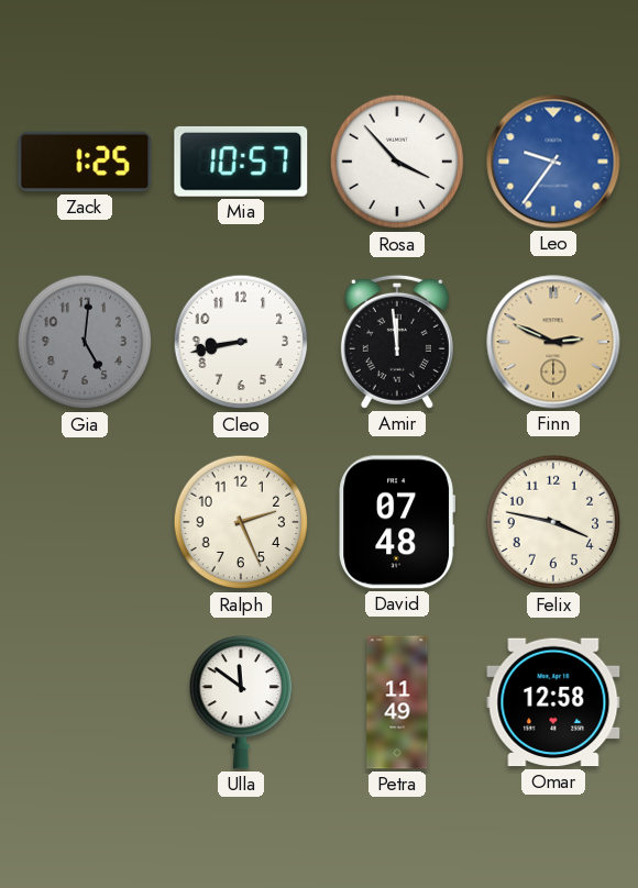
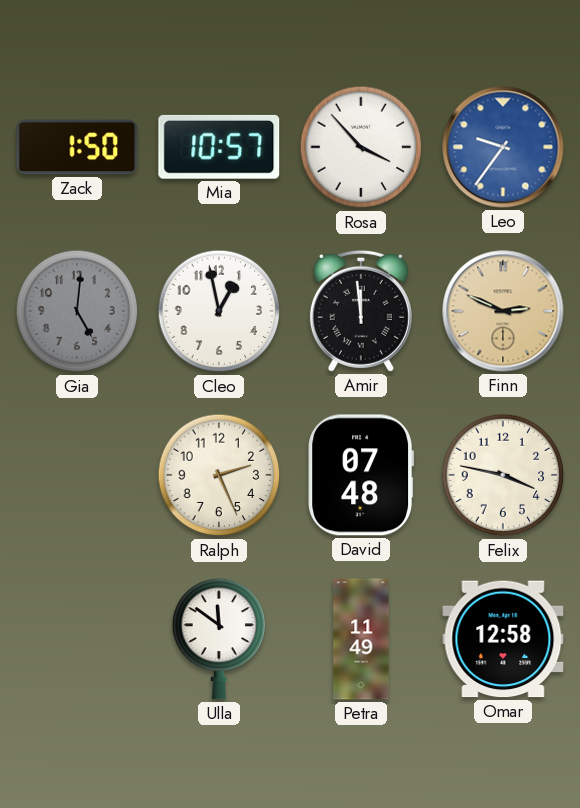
Zack: 1:25 -> 1:50
Cleo: 8:43 -> 12:58
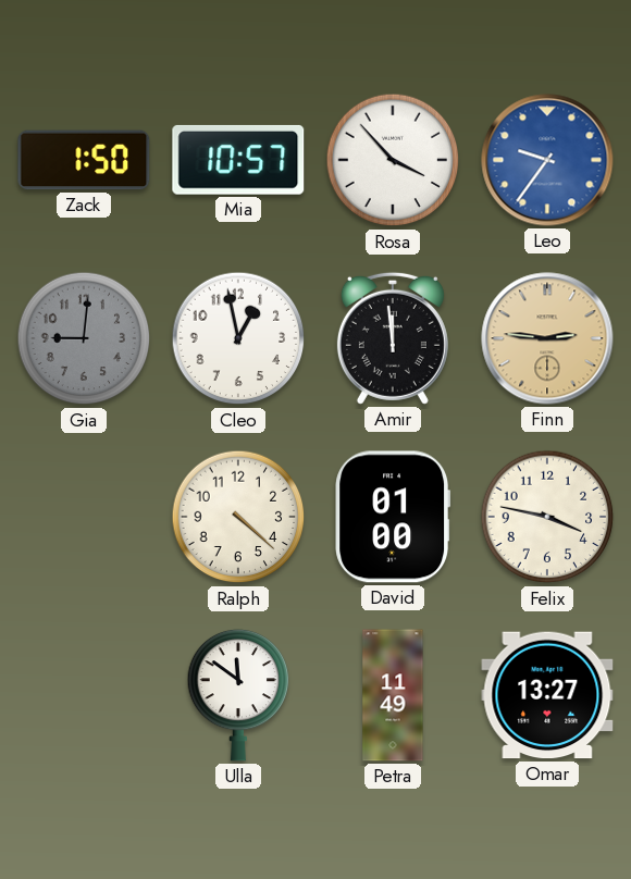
Gia: 5:01 -> 9:01
Finn: 2:49 -> 2:46
Ralph: 2:26 -> 4:22
David: 07:48 -> 01:00
Omar: 12:58 -> 13:27
